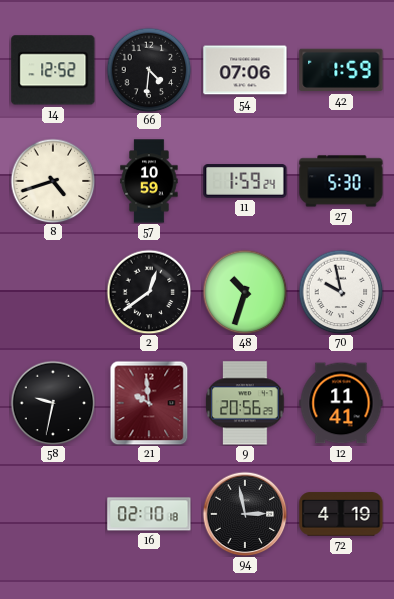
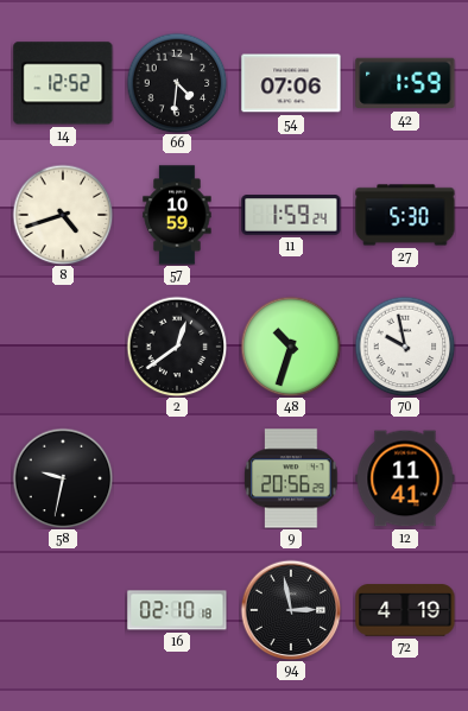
21: 9:59 -> none
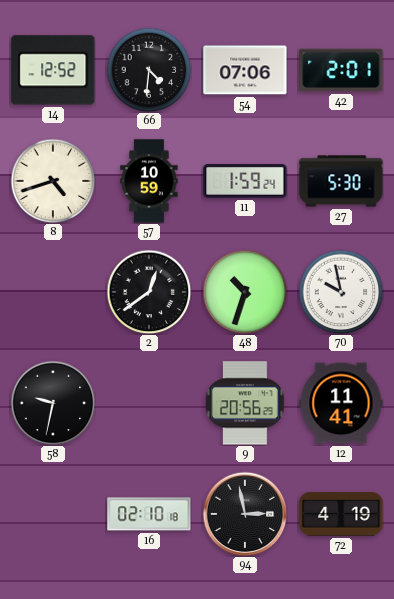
42: 1:59 -> 2:01
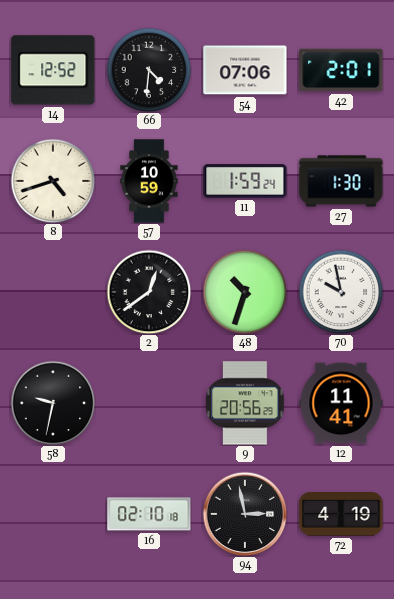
27: 5:30 -> 1:30
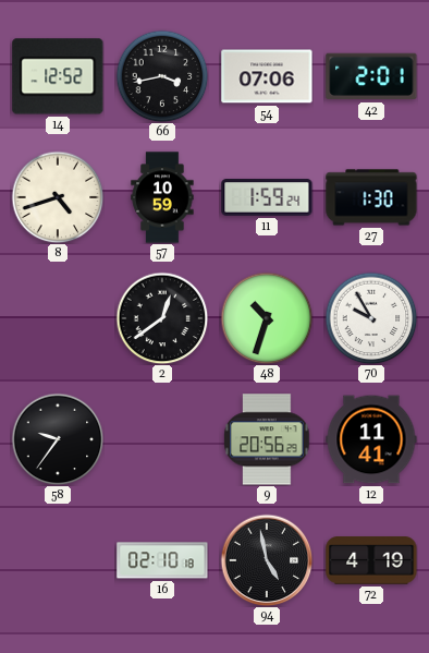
66: 4:31 -> 3:43
70: 9:58 -> 9:55
58: 9:32 -> 9:36
94: 2:58 -> 4:58
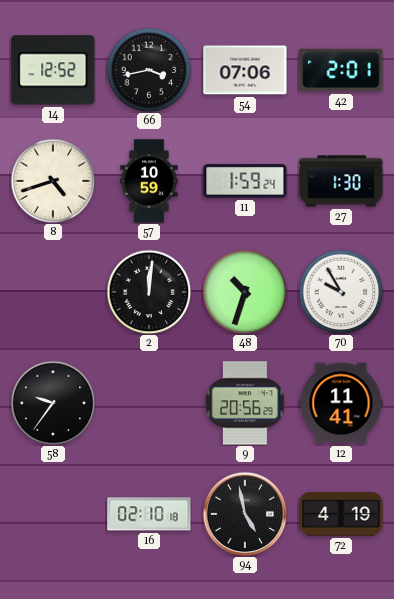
2: 12:39 -> 12:01
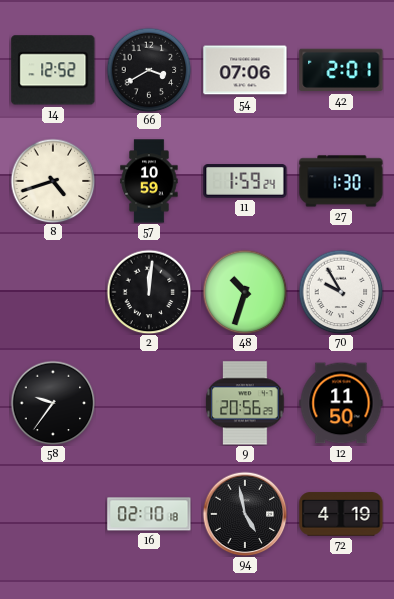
66: 3:43 -> 3:40
12: 11:41 -> 11:50
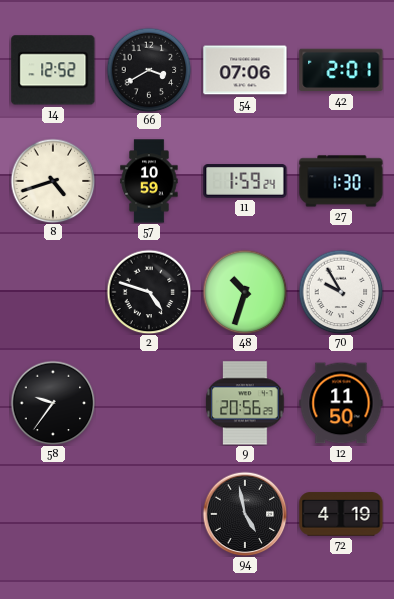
2: 12:01 -> 4:48
16: 02:10 -> none
